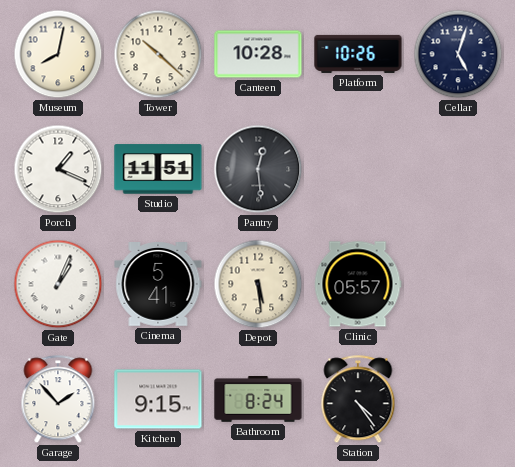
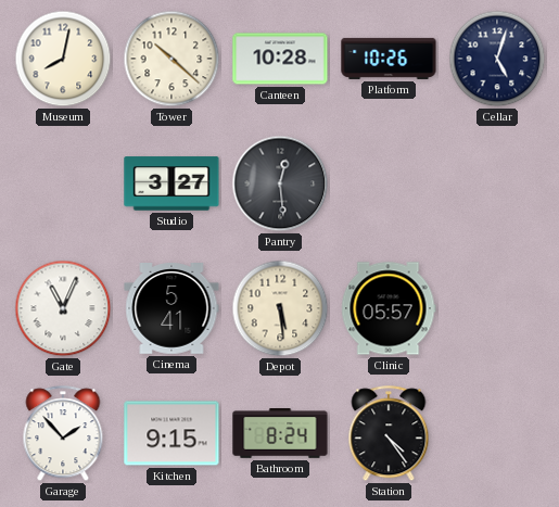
Porch: 1:19 -> none
Studio: 11:51 -> 3:27
Gate: 1:04 -> 11:04
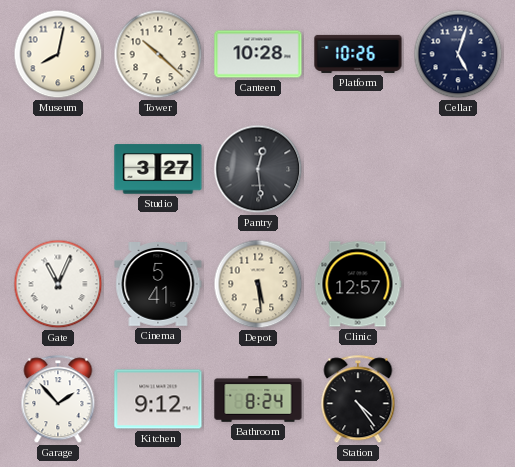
Clinic: 05:57 -> 12:57
Kitchen: 9:15 -> 9:12
